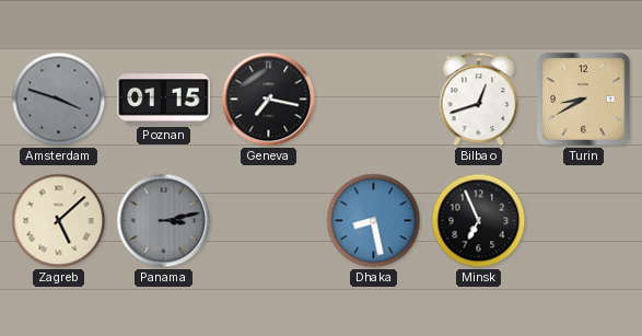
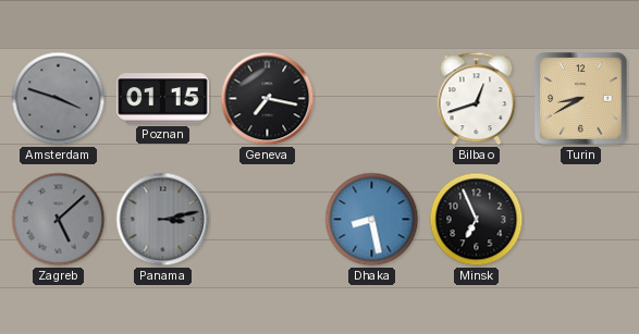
Zagreb dial: cream -> grey
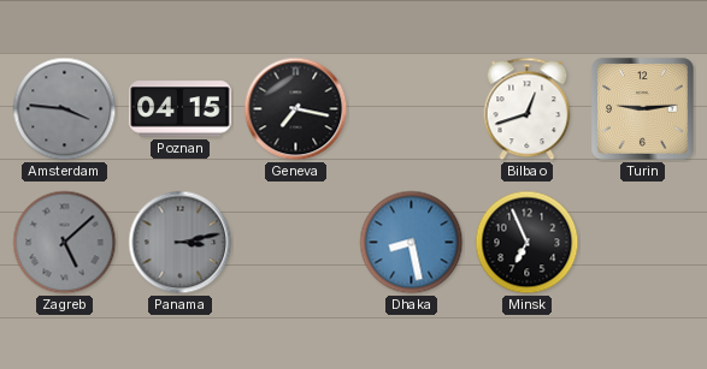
Amsterdam: 3:48 -> 3:46
Poznan: 01:15 -> 04:15
Turin: 8:40 -> 9:14
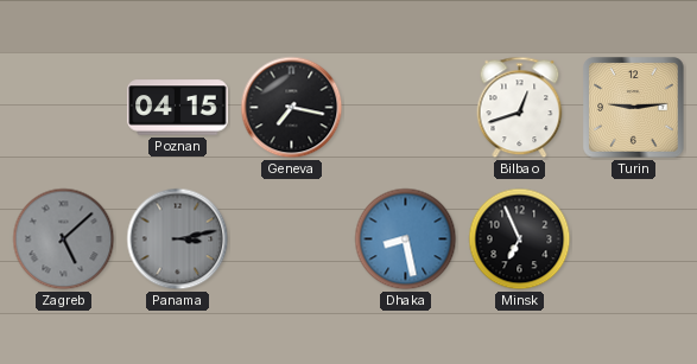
Amsterdam: 3:46 -> none
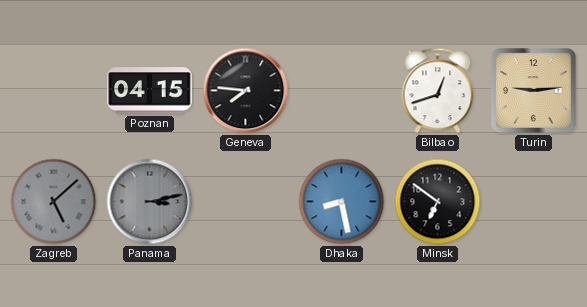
Geneva: 7:17 -> 7:46
Minsk: 6:56 -> 6:51
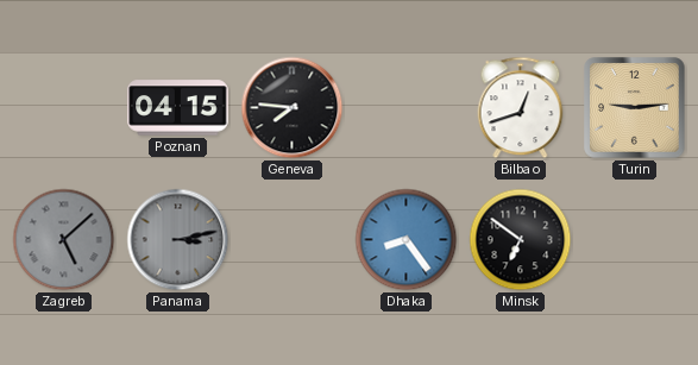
Dhaka: 8:28 -> 8:24
